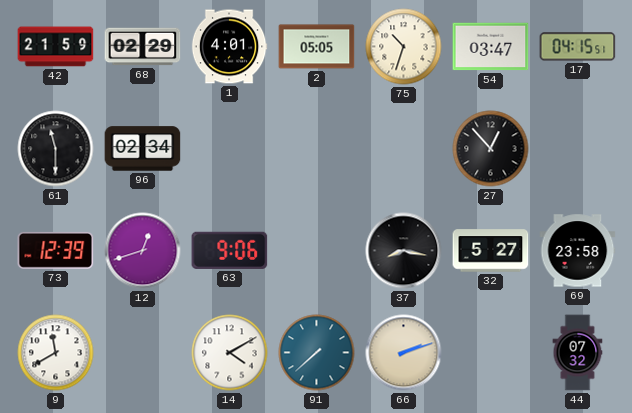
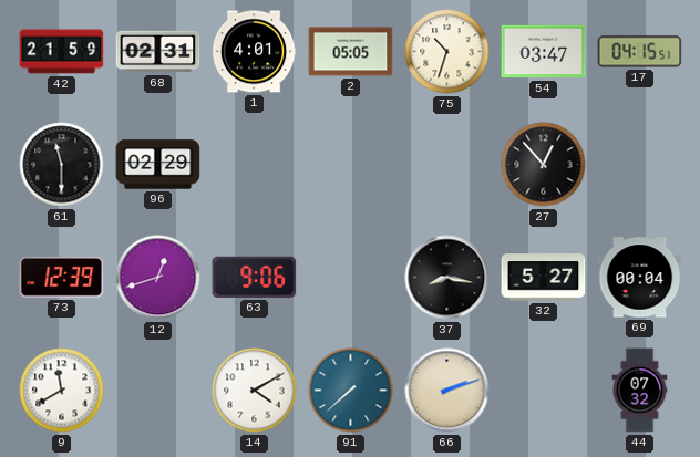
68: 02:29 -> 02:31
96: 02:34 -> 02:29
69: 23:58 -> 00:04
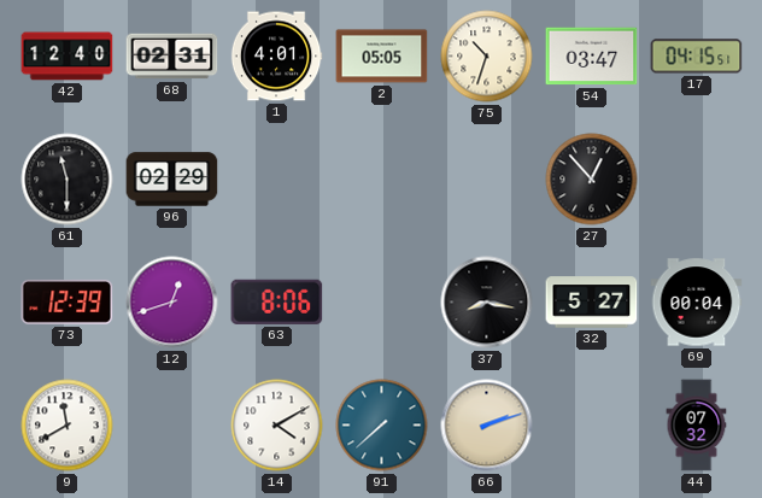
42: 21:59 -> 12:40
63: 9:06 -> 8:06
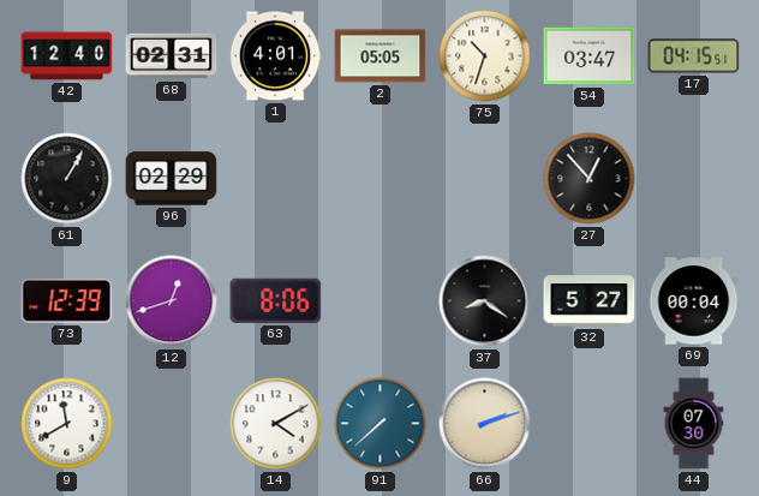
61: 11:30 -> 1:05
37: 8:17 -> 8:21
44: 07:32 -> 07:30
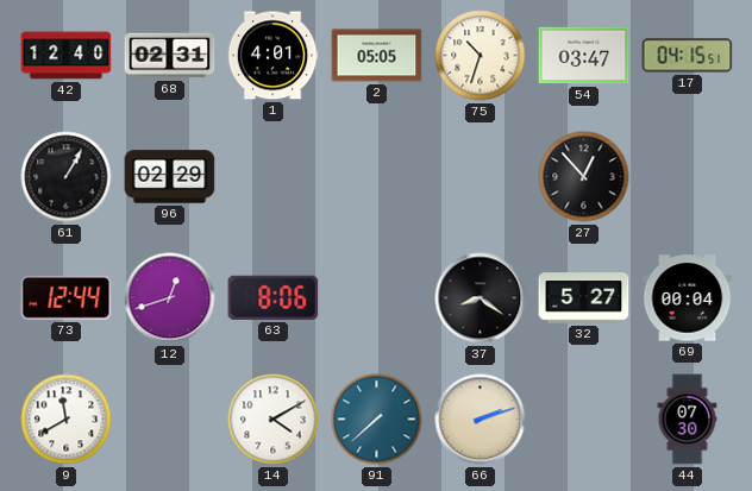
73: 12:39 -> 12:44
